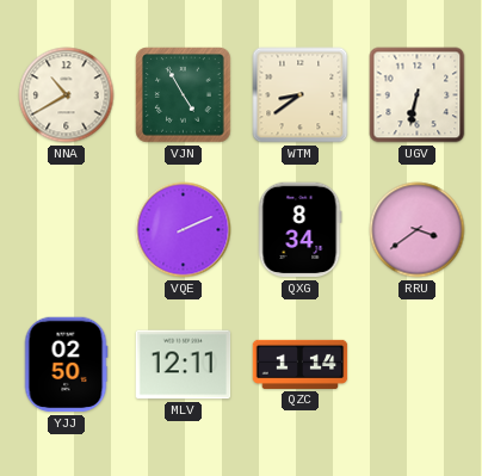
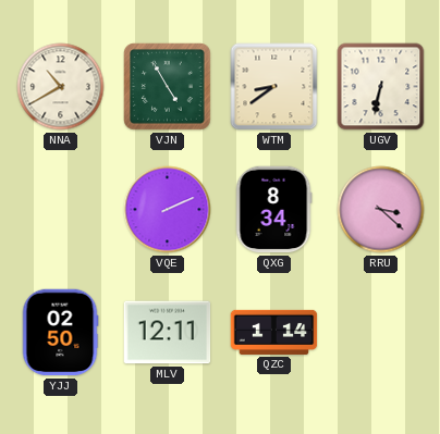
RRU: 3:39 -> 3:22
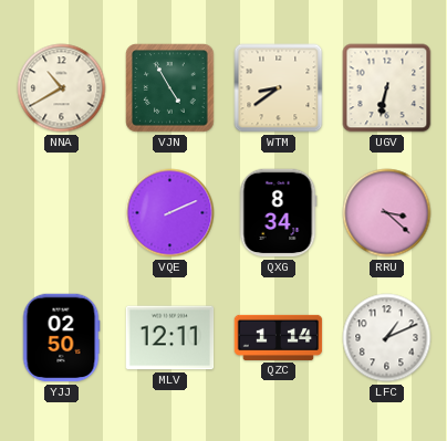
LFC: none -> 1:11
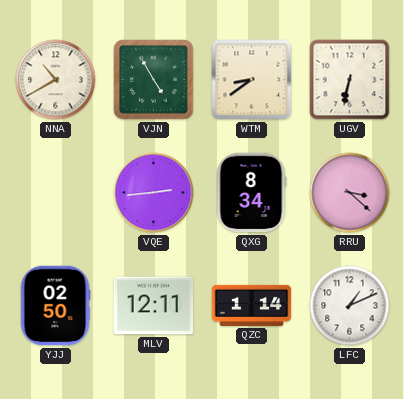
VQE: 2:11 -> 2:44
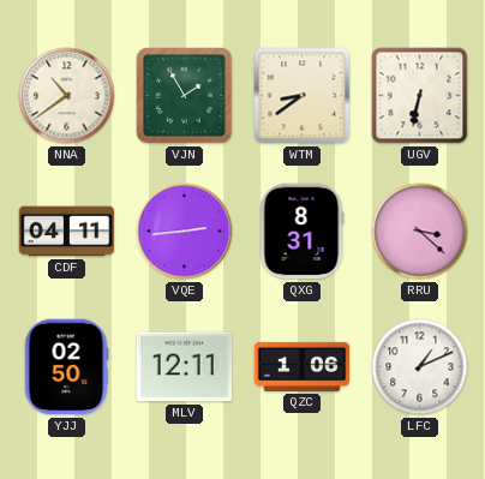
NNA: 10:40 -> 10:39
VJN: 4:55 -> 1:55
CDF: none -> 04:11
QXG: 8:34 -> 8:31
QZC: 1:14 -> 1:06
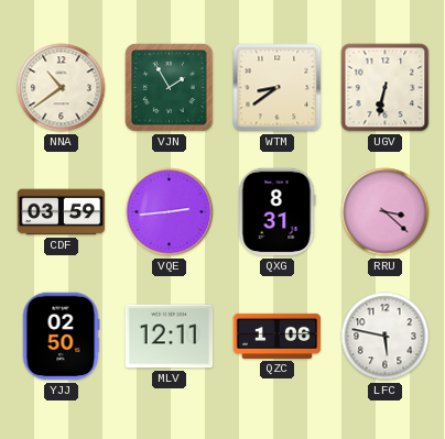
CDF: 04:11 -> 03:59
LFC: 1:11 -> 5:47
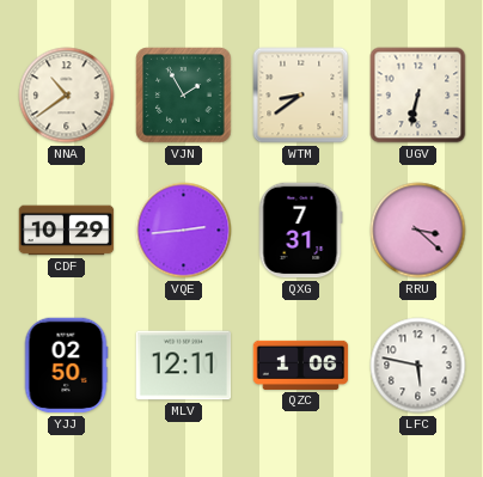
CDF: 03:59 -> 10:29
QXG: 8:31 -> 7:31
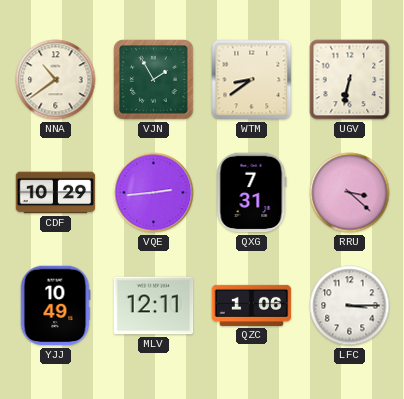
YJJ: 02:50 -> 10:49
LFC: 5:47 -> 3:15
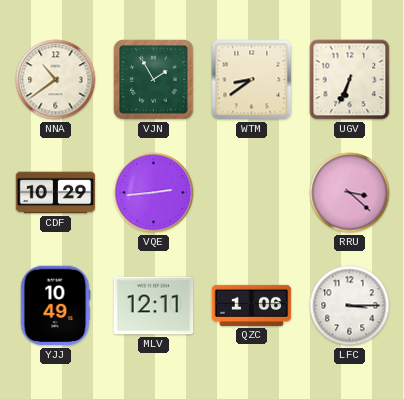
UGV: 6:32 -> 6:34
QXG: 7:31 -> none
